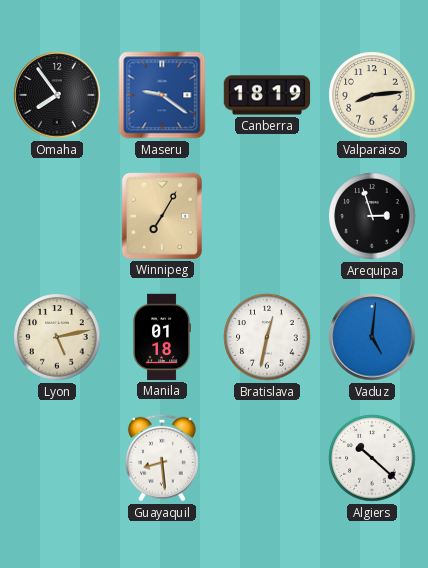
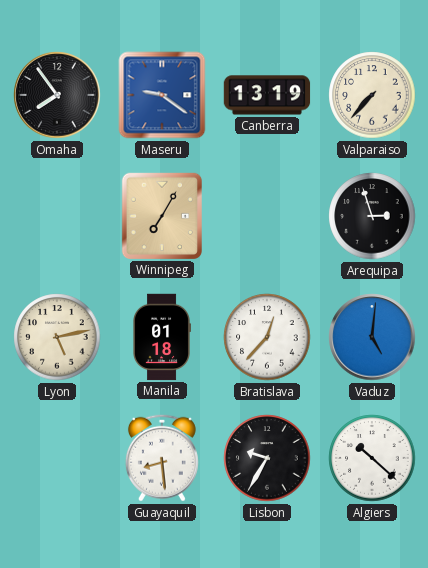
Canberra: 18:19 -> 13:19
Valparaiso: 8:14 -> 7:37
Bratislava: 12:32 -> 12:37
Lisbon: none -> 9:35
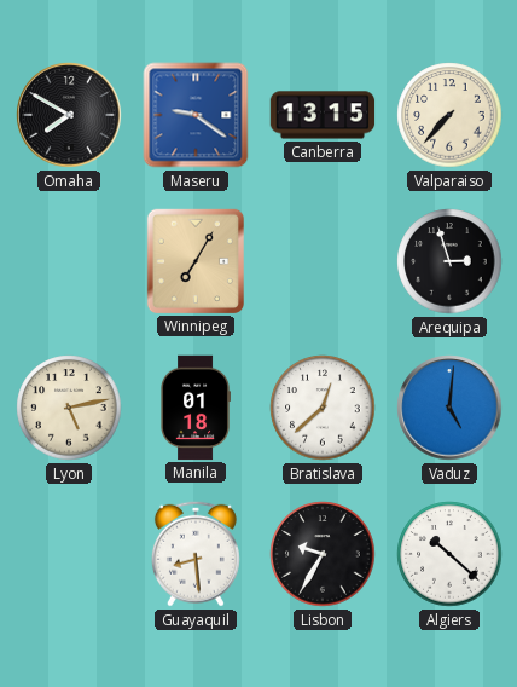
Omaha: 7:54 -> 7:50
Canberra: 13:19 -> 13:15
Bratislava: 12:37 -> 12:38
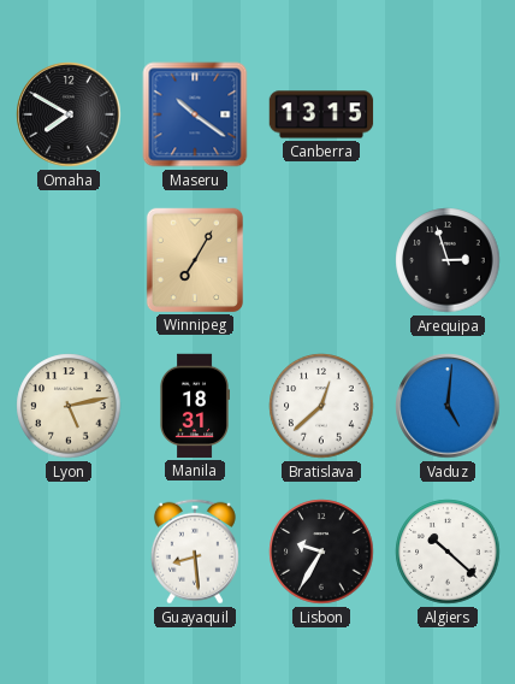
Maseru: 9:21 -> 10:21
Valparaiso: 7:37 -> none
Manila: 01:18 -> 18:31
